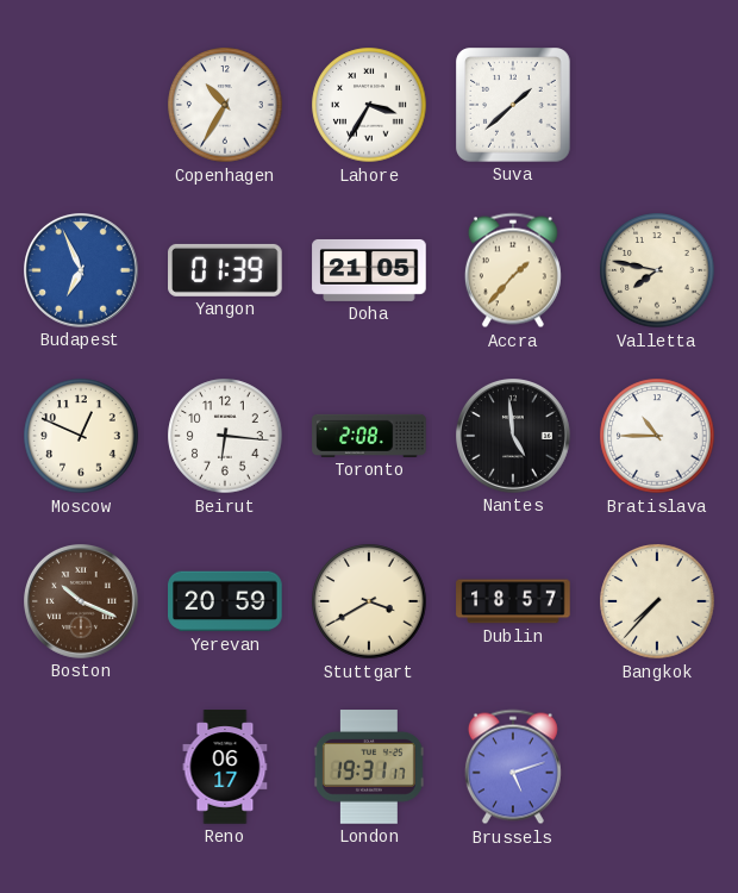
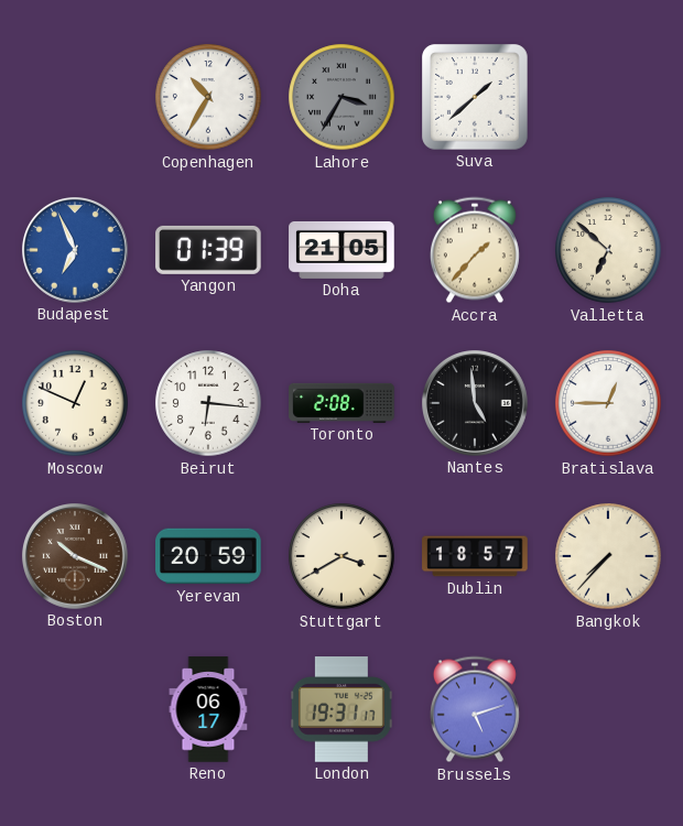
Lahore dial: white -> grey
Valletta: 7:47 -> 6:52
Bratislava: 10:45 -> 12:45
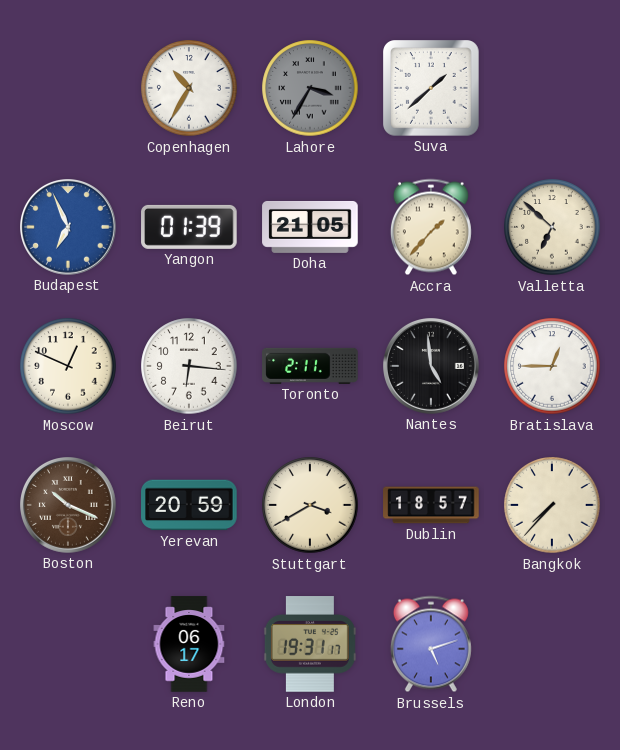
Toronto: 2:08 -> 2:11
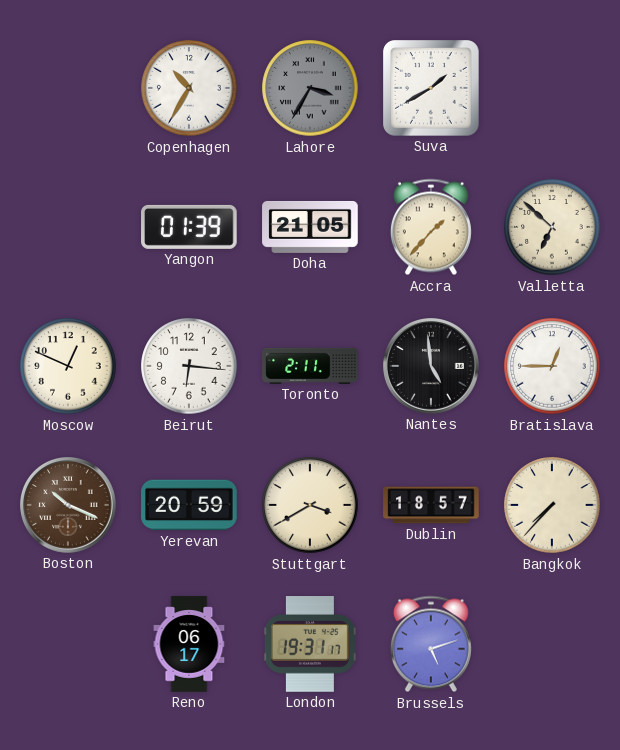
Suva: 1:38 -> 1:40
Budapest: 6:56 -> none
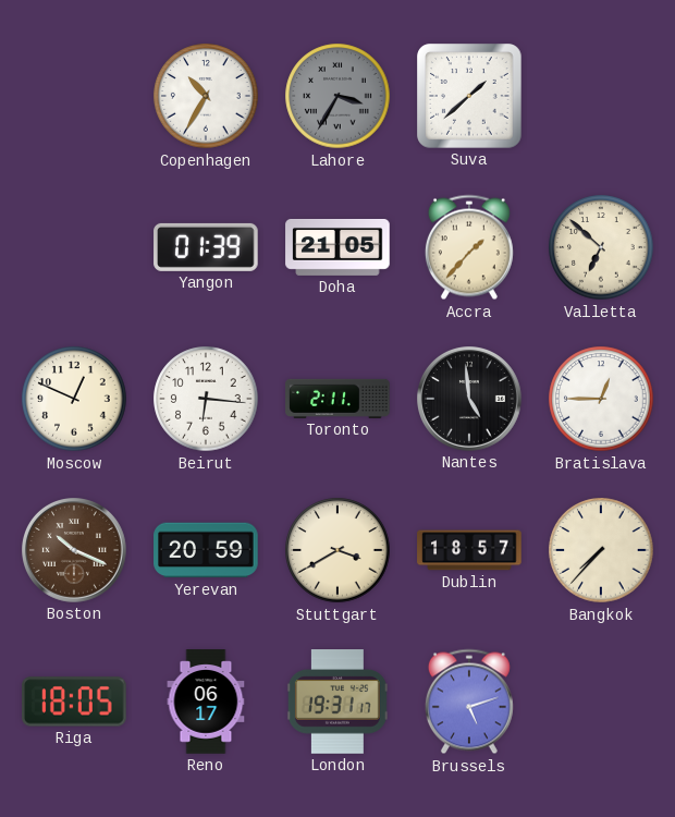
Suva: 1:40 -> 1:38
Riga: none -> 18:05
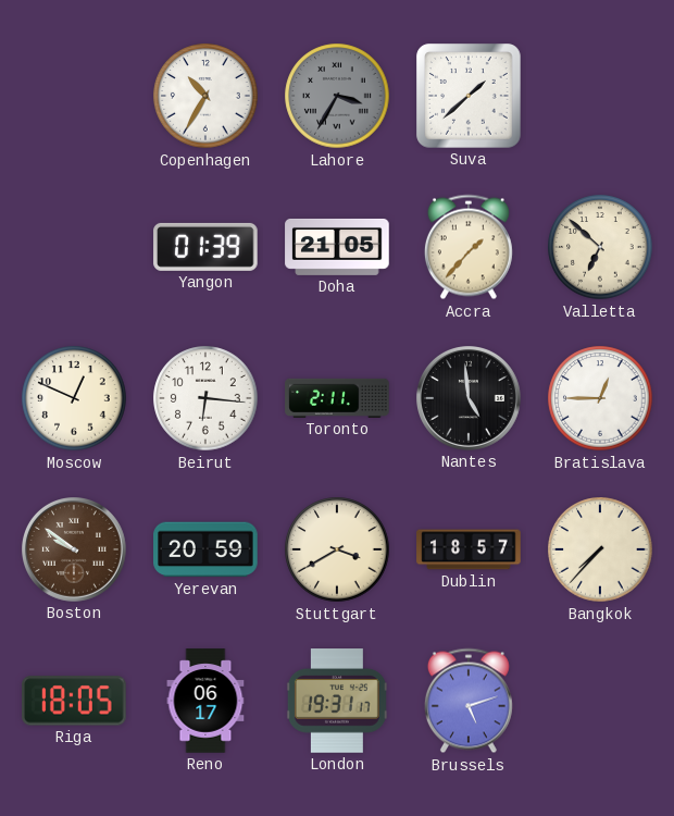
Boston: 10:19 -> 9:51
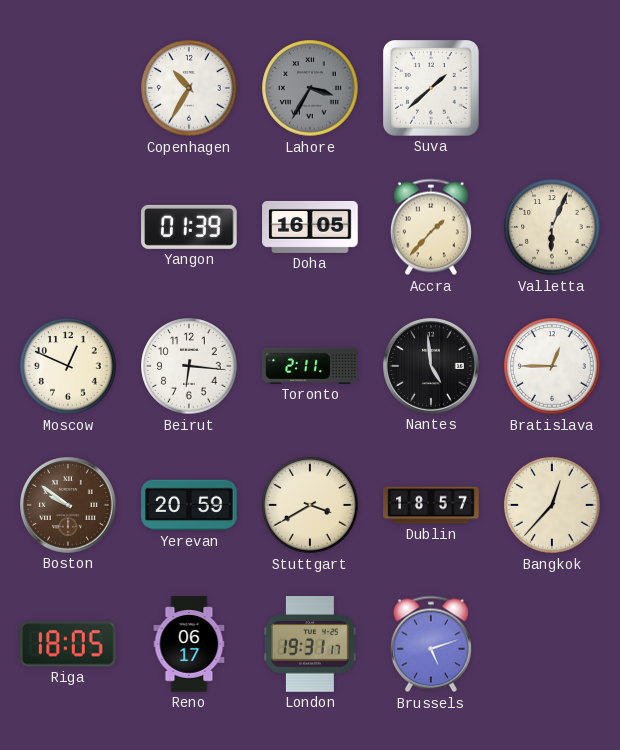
Doha: 21:05 -> 16:05
Valletta: 6:52 -> 6:04
Bangkok: 7:37 -> 12:37
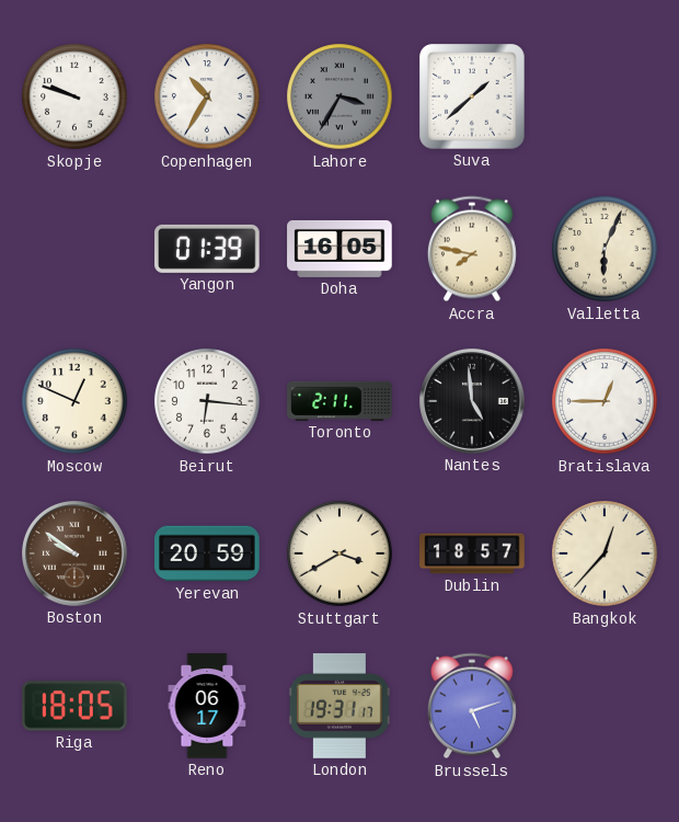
Skopje: none -> 9:48
Accra: 1:37 -> 7:47
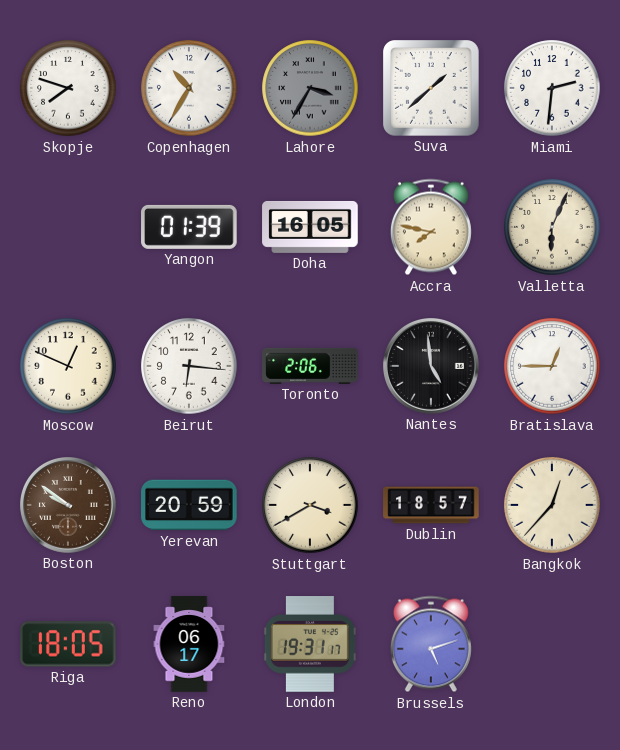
Skopje: 9:48 -> 7:48
Miami: none -> 2:31
Toronto: 2:11 -> 2:06
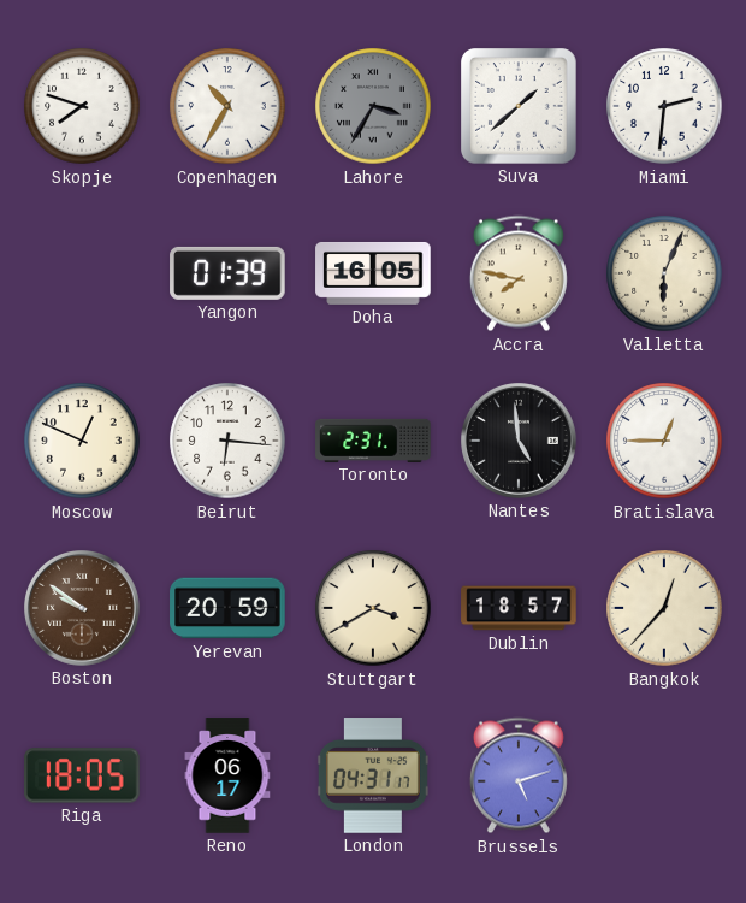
Toronto: 2:06 -> 2:31
London: 19:31 -> 04:31
